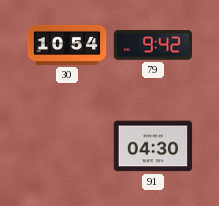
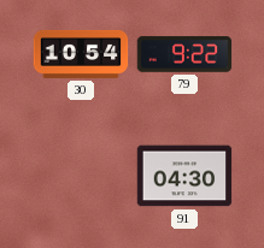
79: 9:42 -> 9:22
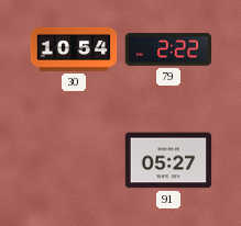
79: 9:22 -> 2:22
91: 04:30 -> 05:27
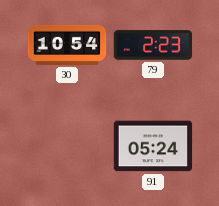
79: 2:22 -> 2:23
91: 05:27 -> 05:24
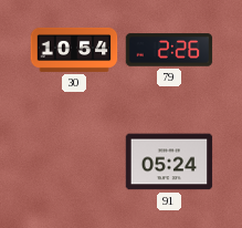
79: 2:23 -> 2:26
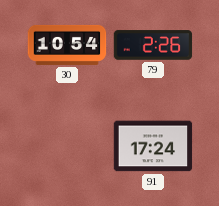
91: 05:24 -> 17:24
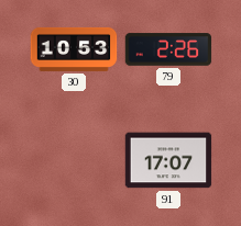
30: 10:54 -> 10:53
91: 17:24 -> 17:07
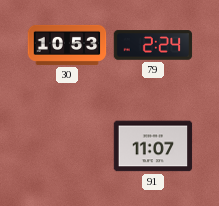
79: 2:26 -> 2:24
91: 17:07 -> 11:07
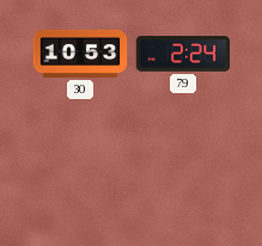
91: 11:07 -> none
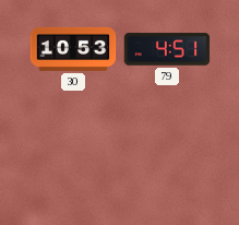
79: 2:24 -> 4:51
